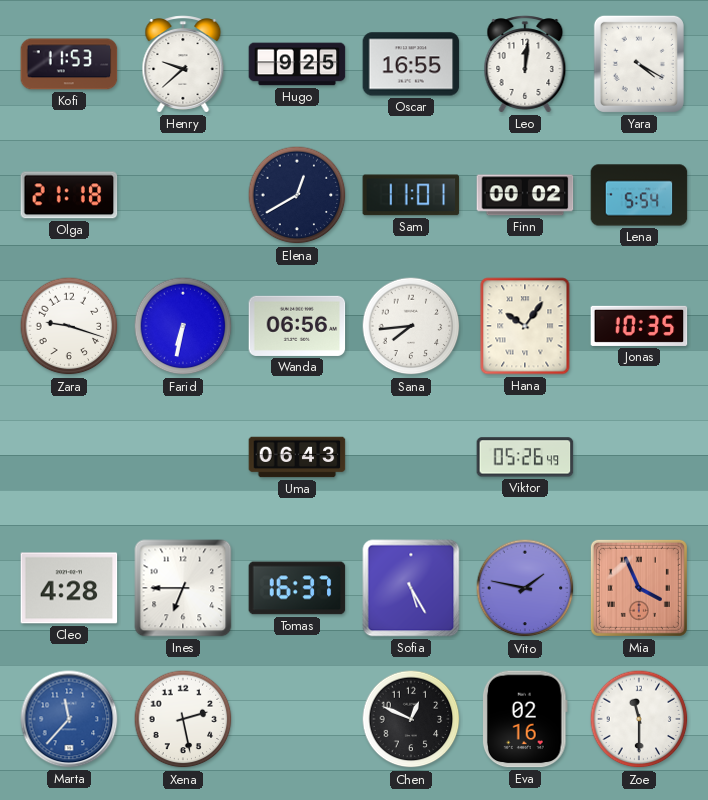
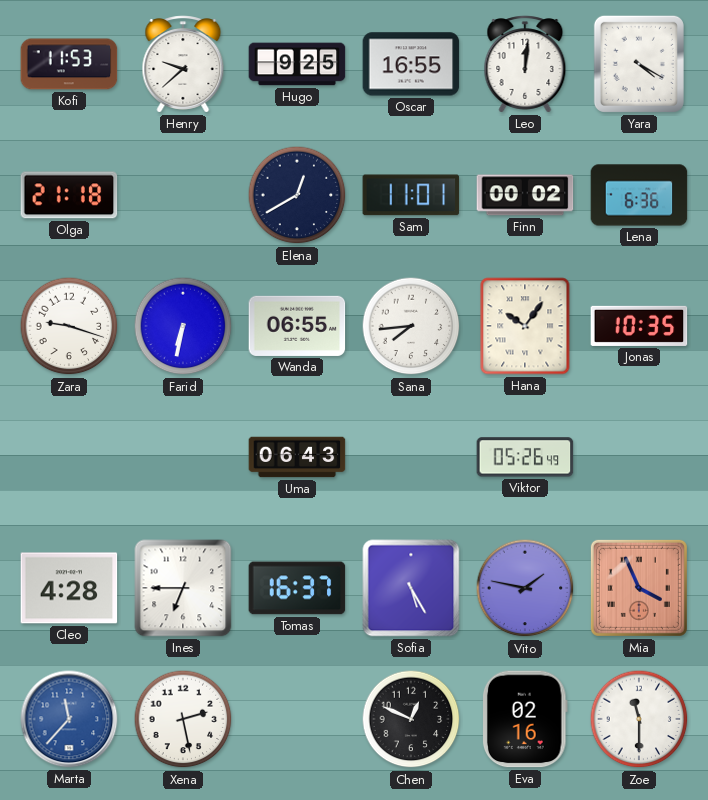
Lena: 5:54 -> 6:36
Wanda: 06:56 -> 06:55
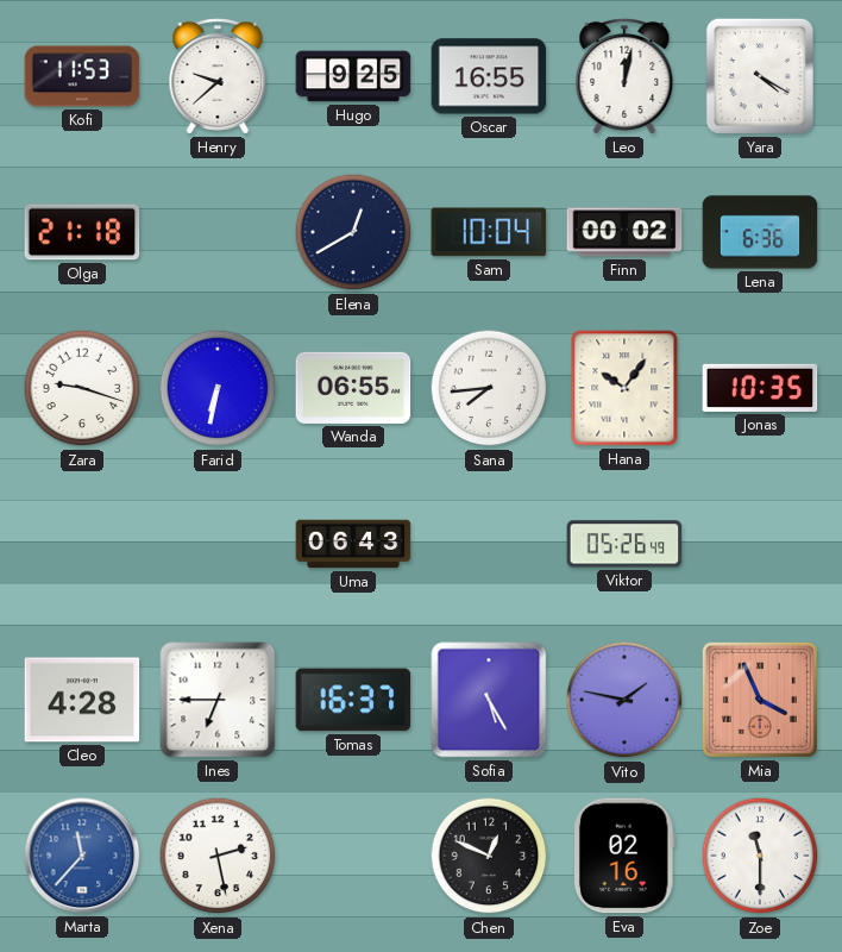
Leo: 12:01 -> 12:02
Sam: 11:01 -> 10:04
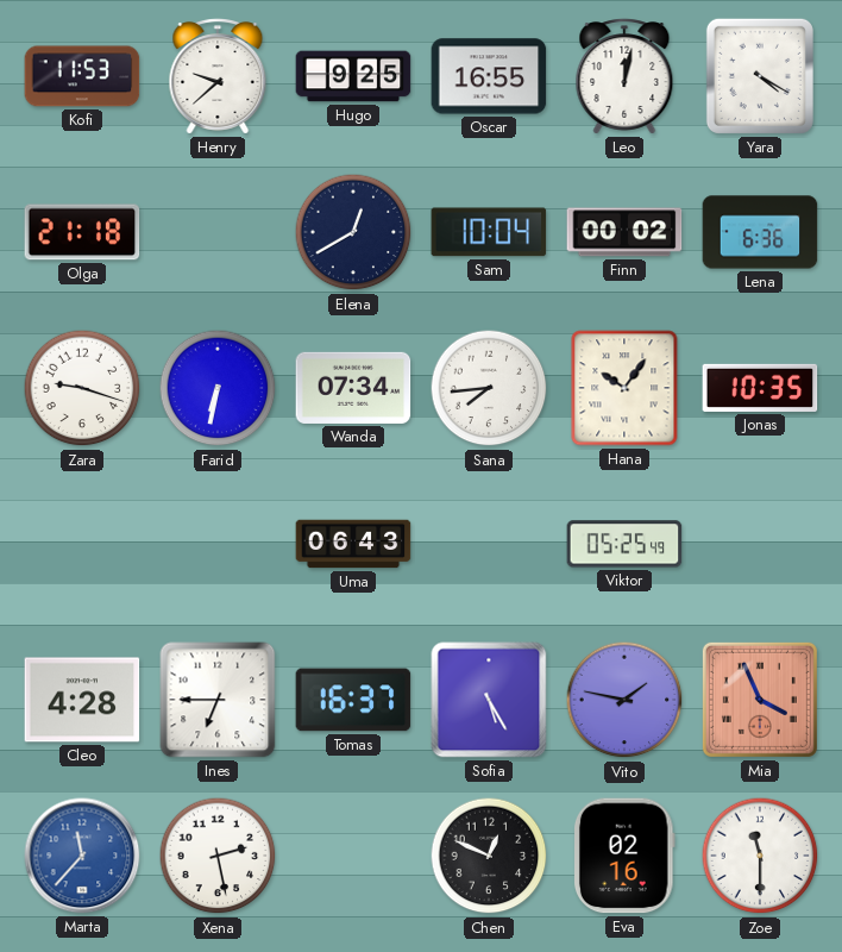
Wanda: 06:55 -> 07:34
Viktor: 05:26 -> 05:25
